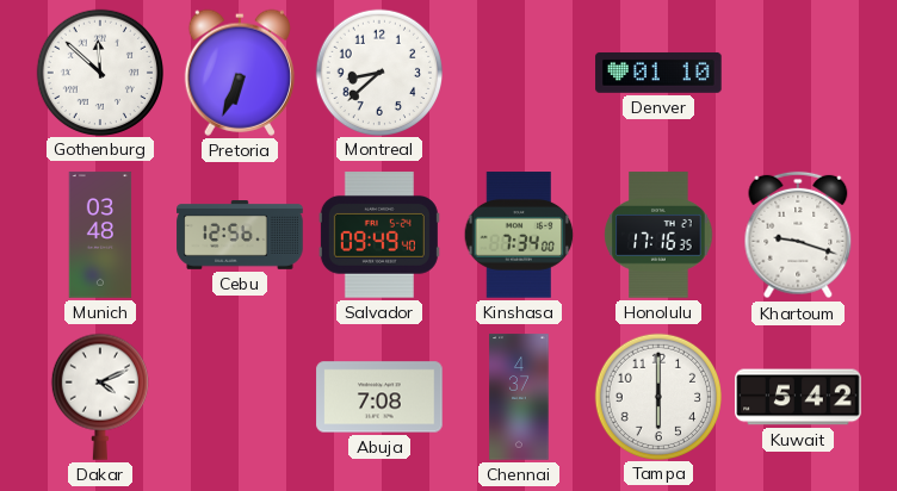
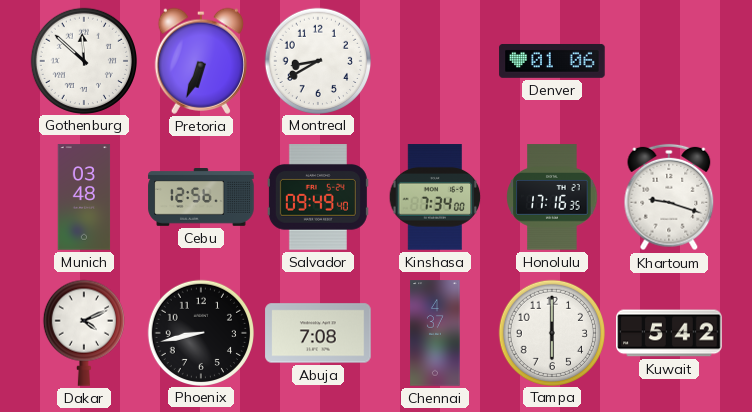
Montreal: 8:38 -> 8:40
Denver: 01:10 -> 01:06
Phoenix: none -> 8:43
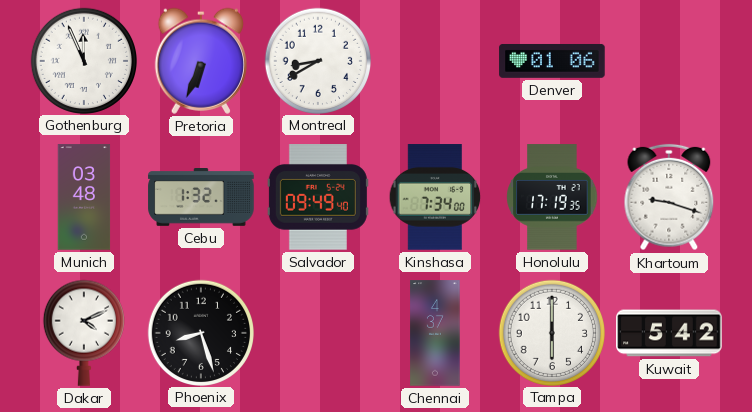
Gothenburg: 11:52 -> 11:56
Cebu: 12:56 -> 1:32
Honolulu: 17:16 -> 17:19
Phoenix: 8:43 -> 8:27
Abuja: 7:08 -> none
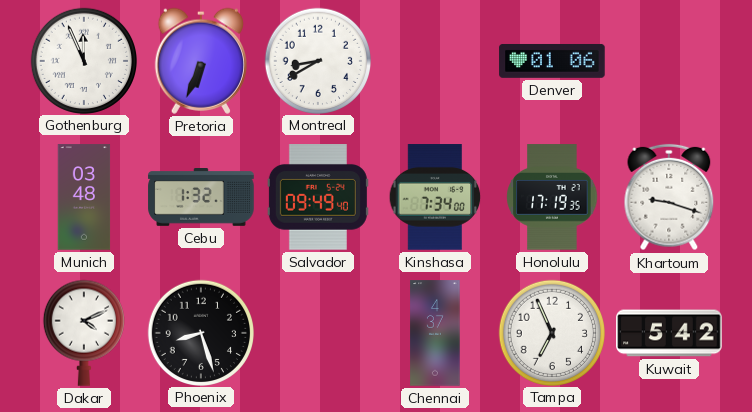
Tampa: 6:00 -> 6:56
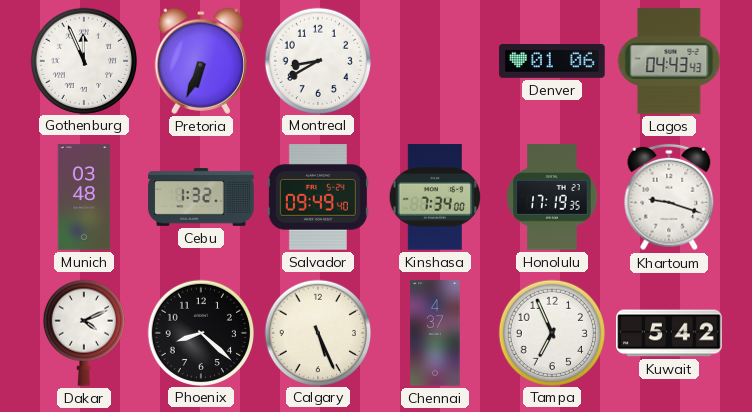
Lagos: none -> 04:43
Phoenix: 8:27 -> 8:22
Calgary: none -> 5:26
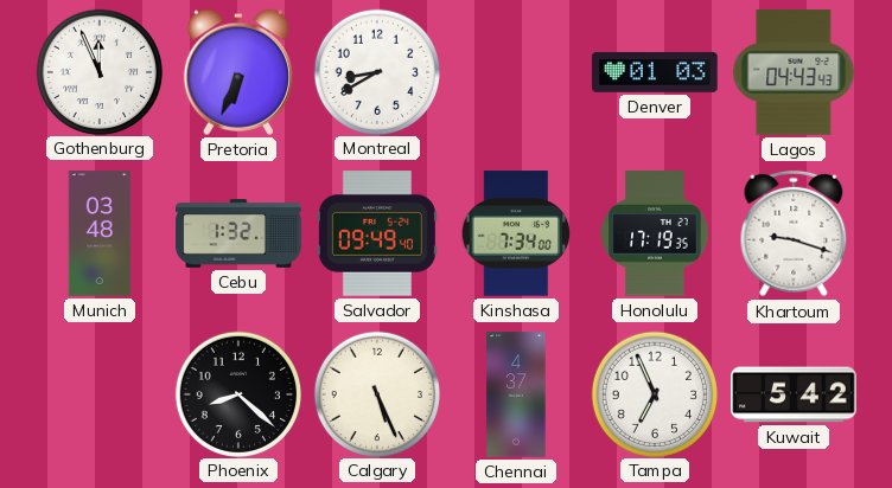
Denver: 01:06 -> 01:03
Dakar: 4:11 -> none
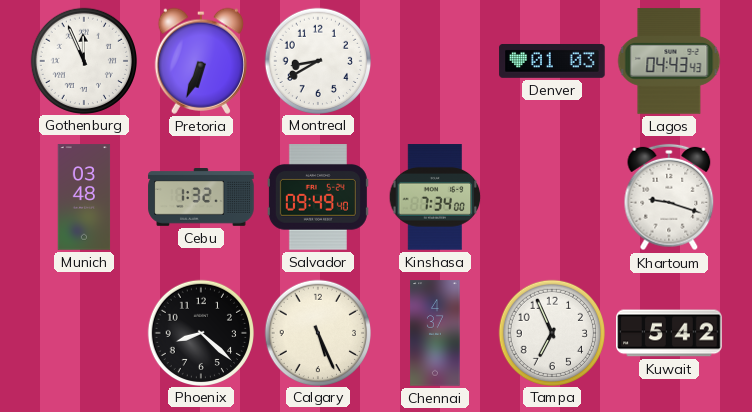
Honolulu: 17:19 -> none
